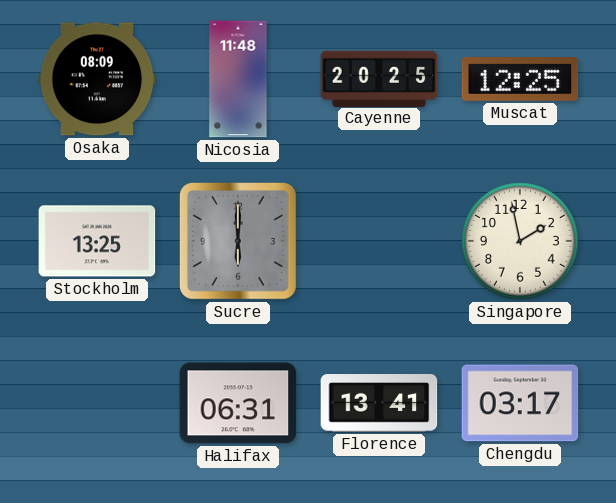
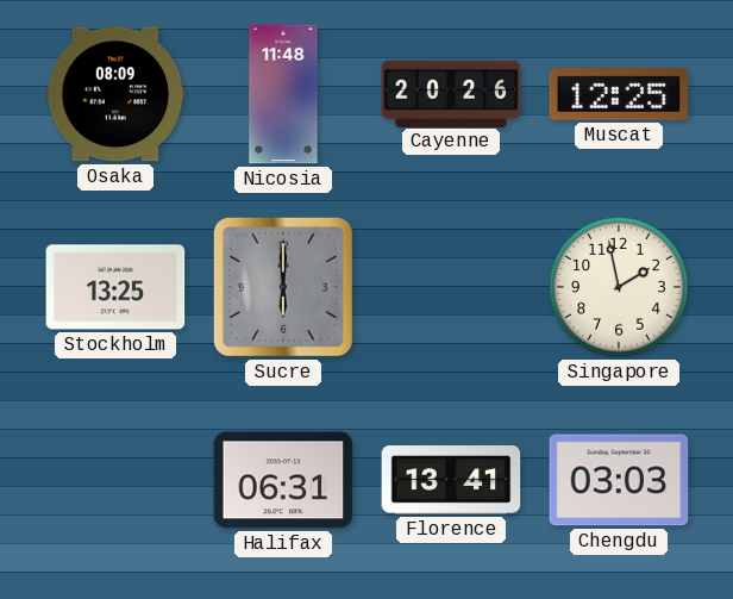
Cayenne: 20:25 -> 20:26
Chengdu: 03:17 -> 03:03
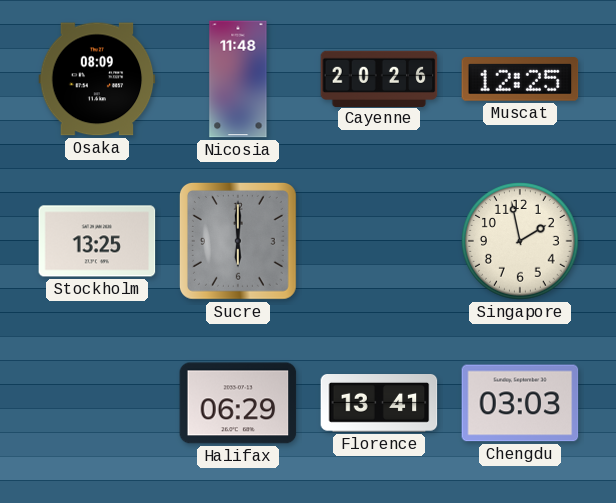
Halifax: 06:31 -> 06:29
